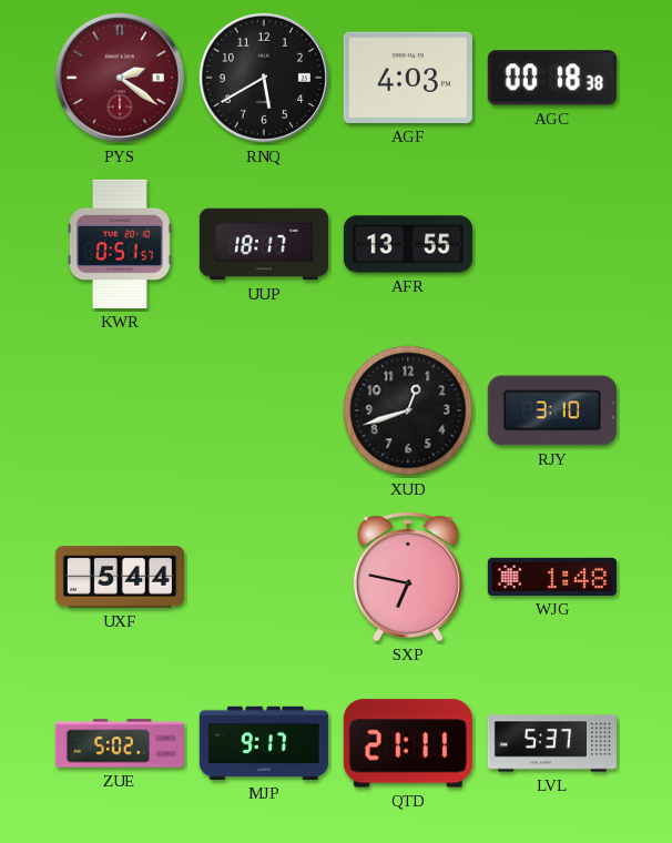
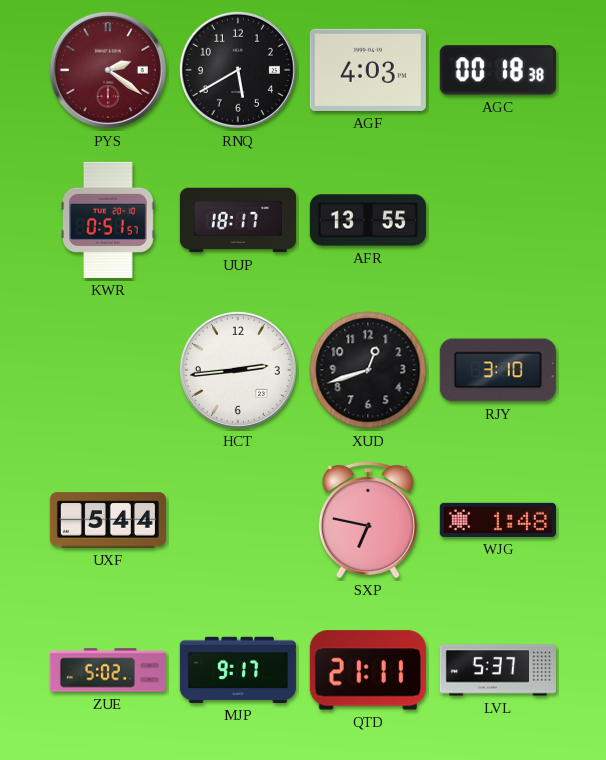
HCT: none -> 2:44
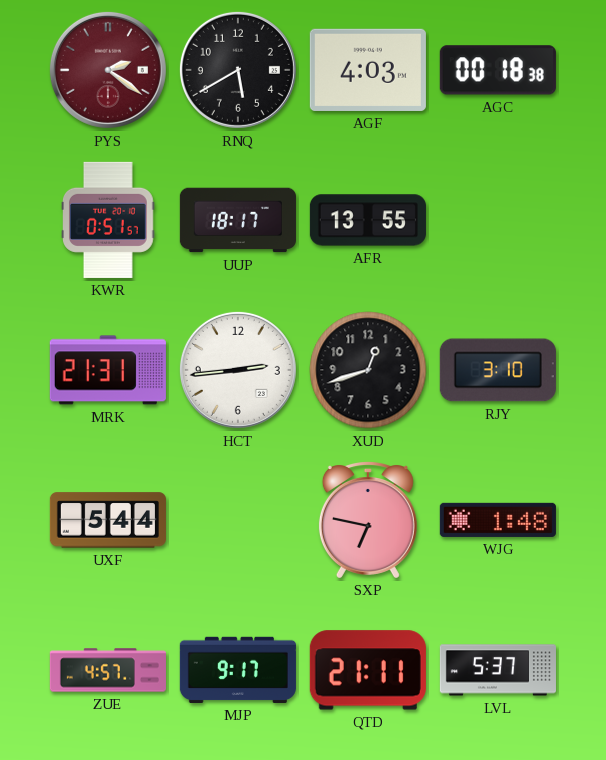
MRK: none -> 21:31
ZUE: 5:02 -> 4:57
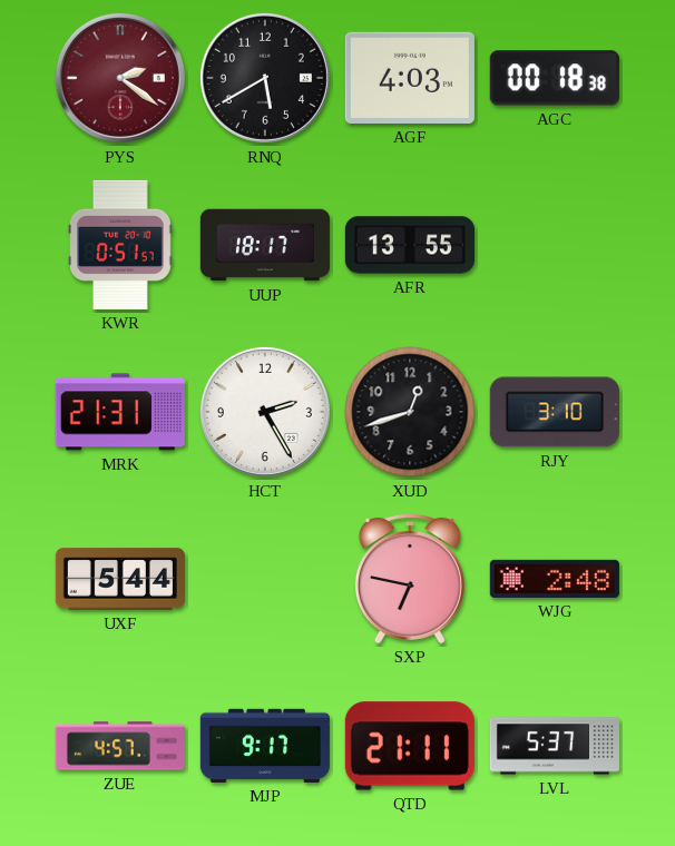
HCT: 2:44 -> 2:25
WJG: 1:48 -> 2:48
